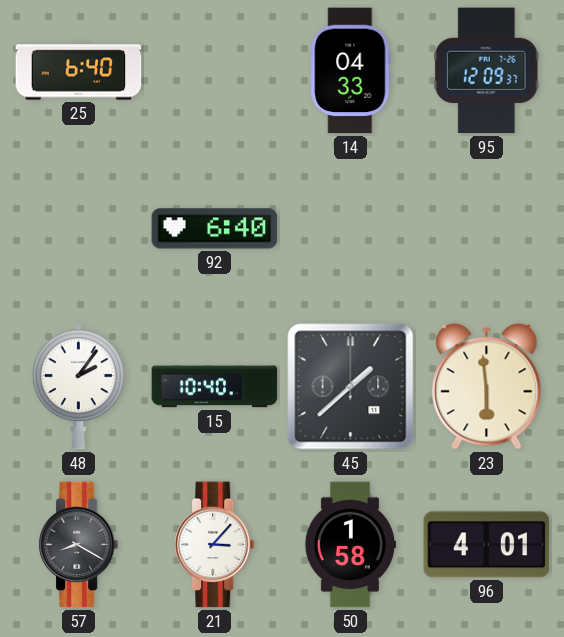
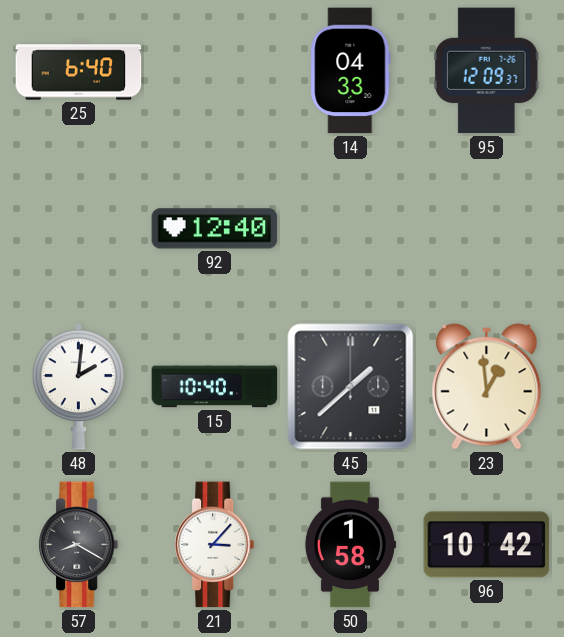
92: 6:40 -> 12:40
48: 2:06 -> 2:01
23: 5:59 -> 12:59
96: 4:01 -> 10:42
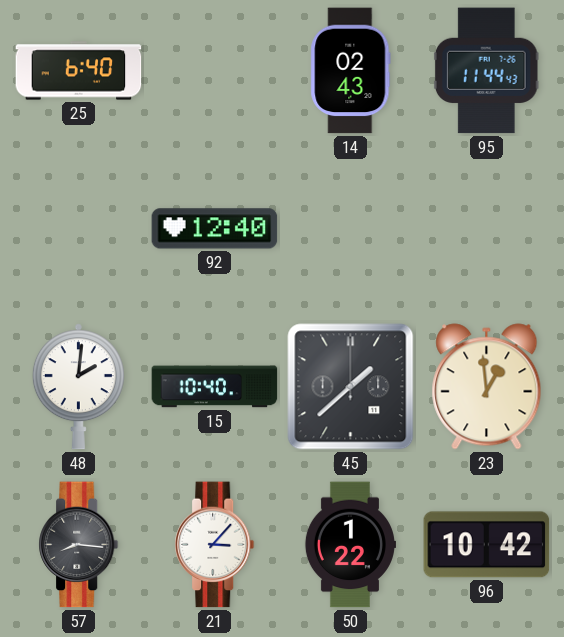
14: 04:33 -> 02:43
95: 12:09 -> 11:44
57: 8:20 -> 8:16
50: 1:58 -> 1:22
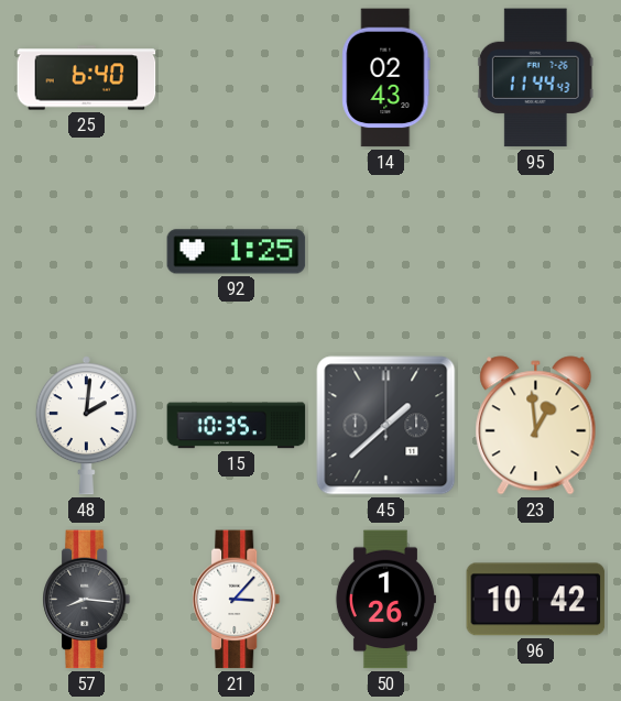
92: 12:40 -> 1:25
15: 10:40 -> 10:35
50: 1:22 -> 1:26
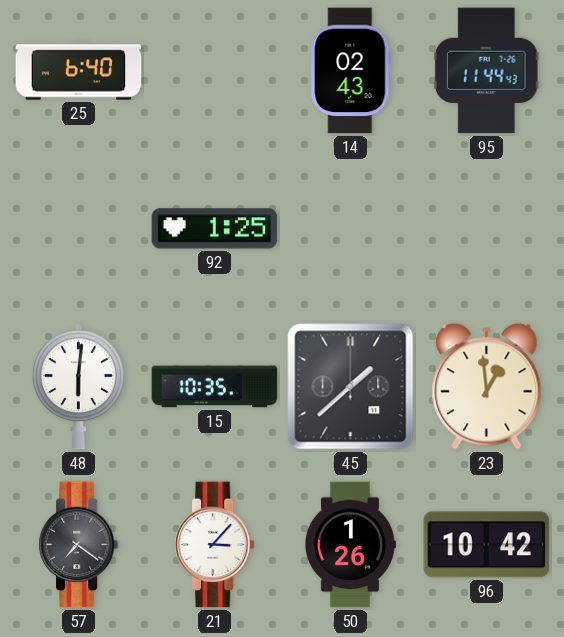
48: 2:01 -> 6:01
57: 8:16 -> 7:21
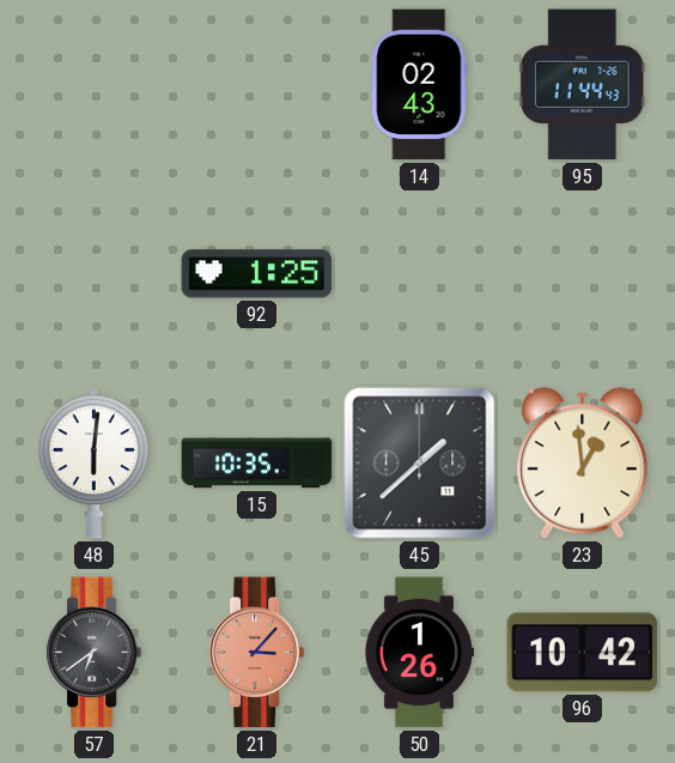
25: 6:40 -> none
57: 7:21 -> 6:39
21 dial: white -> salmon
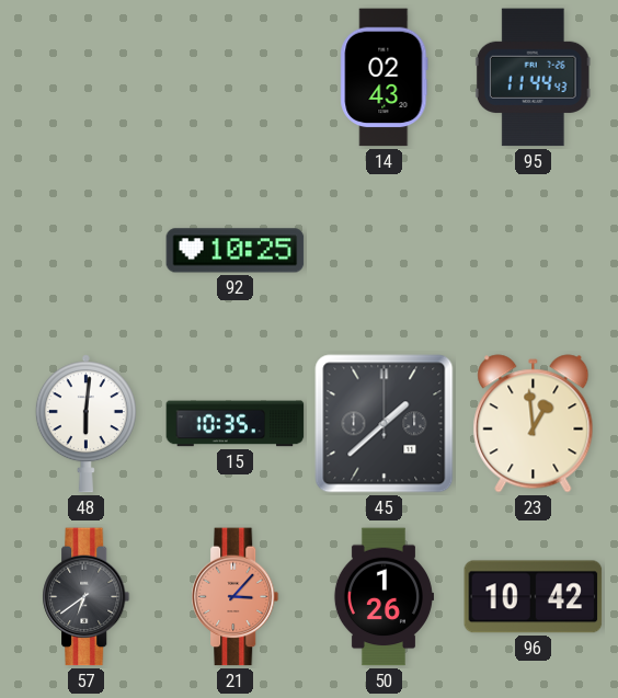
92: 1:25 -> 10:25
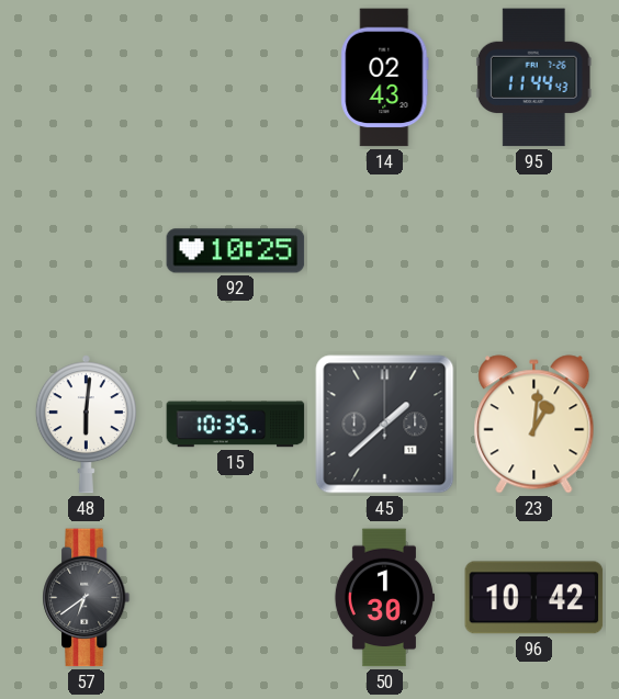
23: 12:59 -> 1:01
21: 3:07 -> none
50: 1:26 -> 1:30
